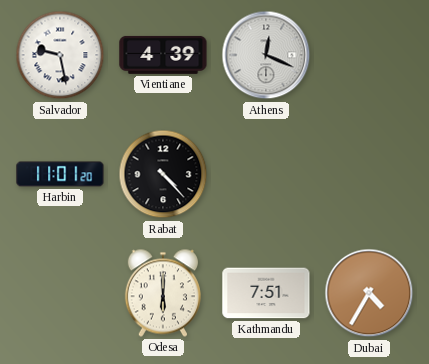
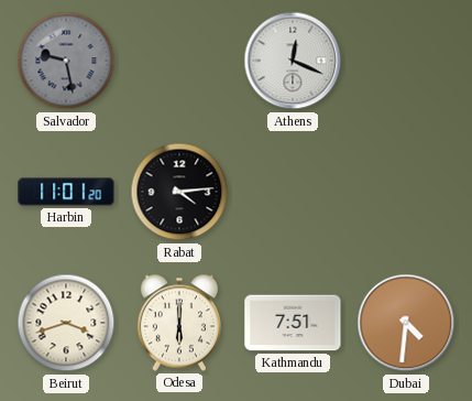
Salvador dial: white -> grey
Vientiane: 4:39 -> none
Rabat: 4:23 -> 4:14
Beirut: none -> 3:42
Dubai: 4:35 -> 4:31
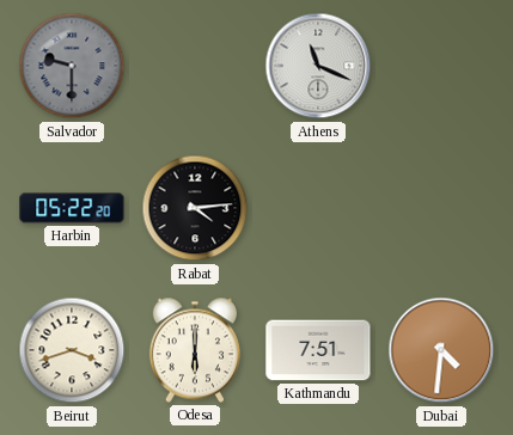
Salvador: 9:28 -> 9:30
Athens: 12:19 -> 11:19
Harbin: 11:01 -> 05:22
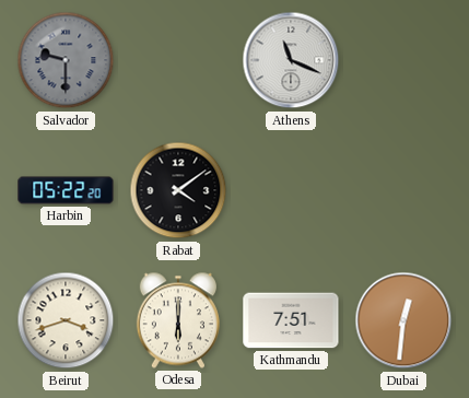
Rabat: 4:14 -> 4:09
Dubai: 4:31 -> 12:31
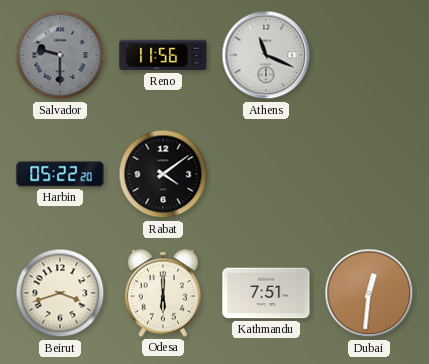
Reno: none -> 11:56
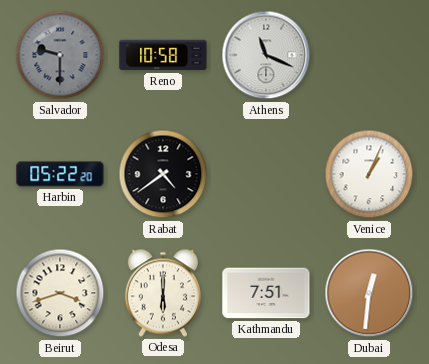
Reno: 11:56 -> 10:58
Rabat: 4:09 -> 4:39
Venice: none -> 1:04
